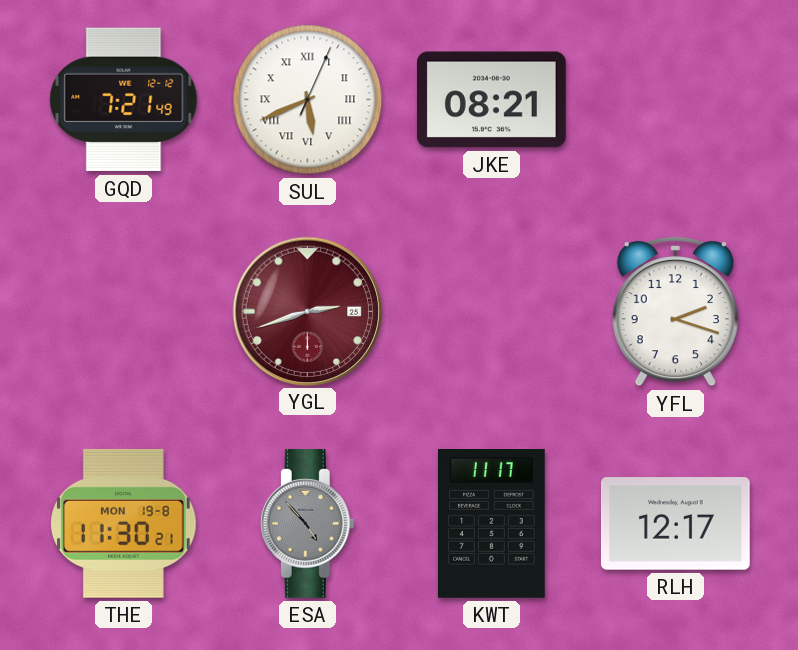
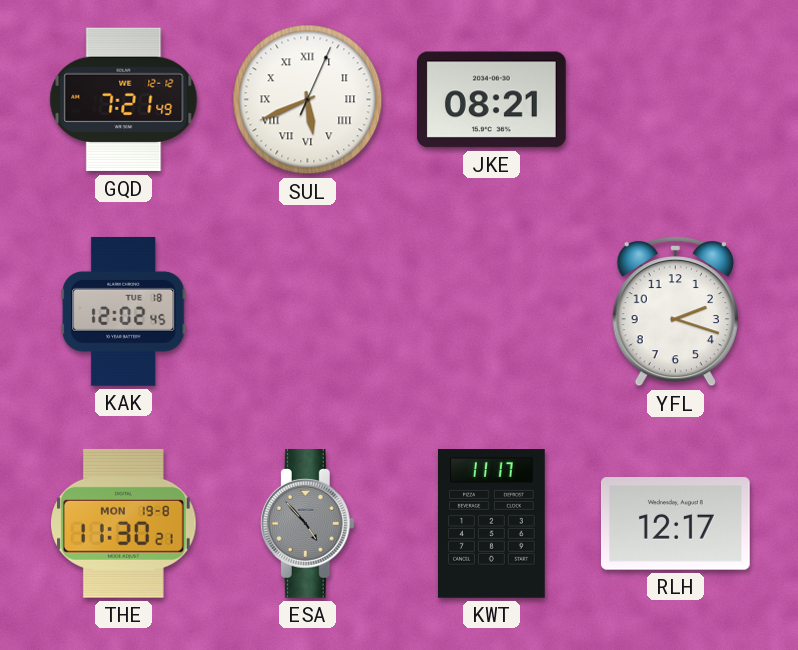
KAK: none -> 12:02
YGL: 2:42 -> none
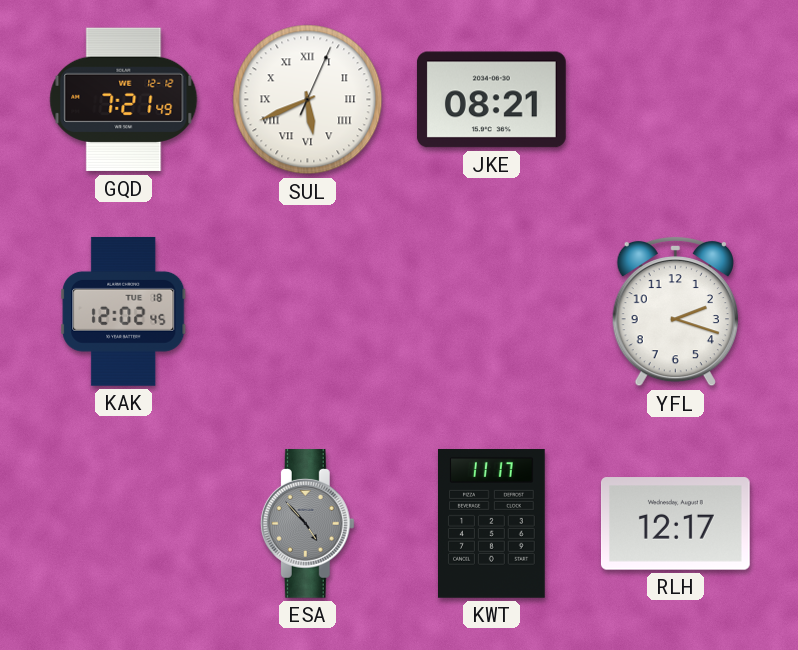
THE: 11:30 -> none
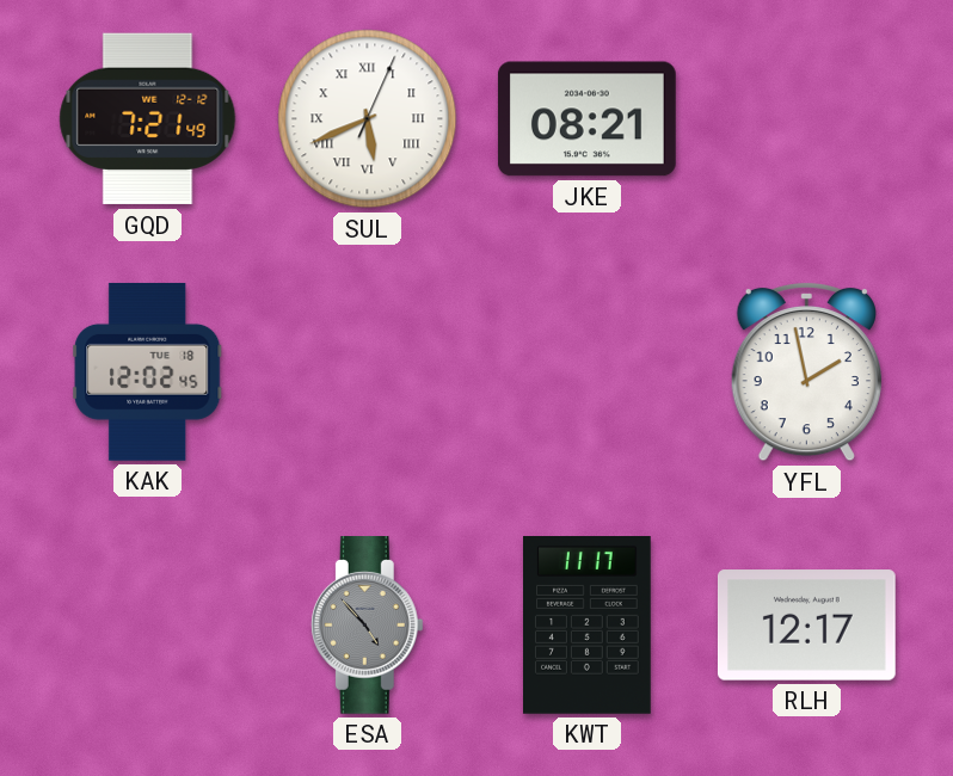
YFL: 2:18 -> 1:58
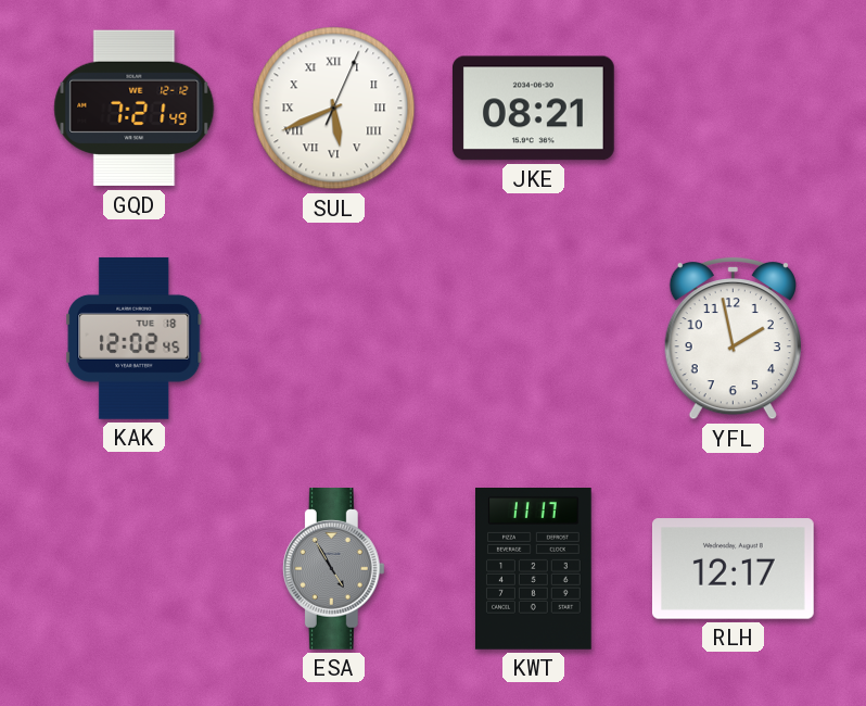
ESA: 4:53 -> 4:55
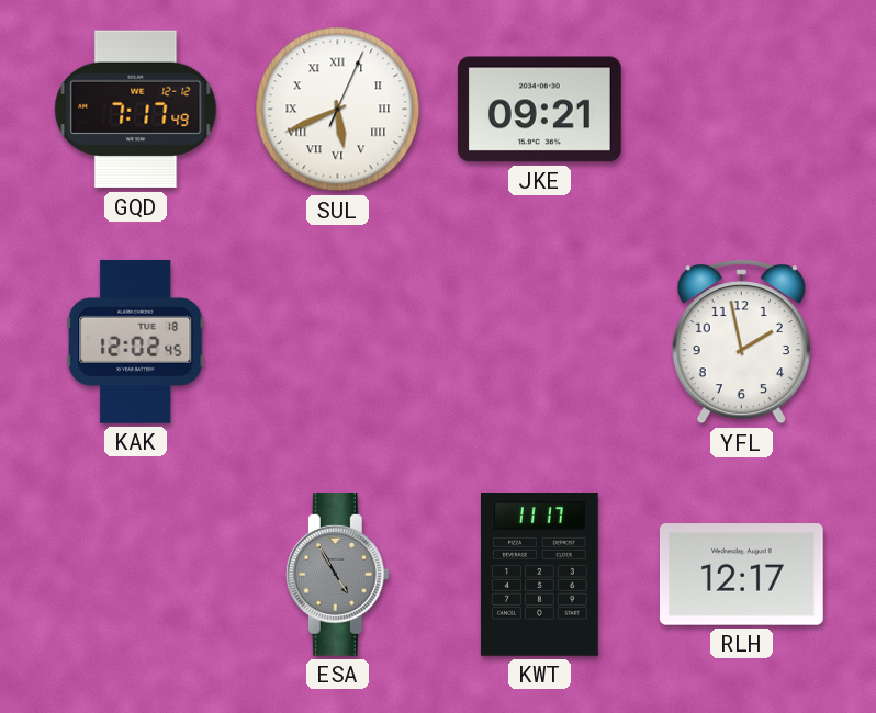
GQD: 7:21 -> 7:17
JKE: 08:21 -> 09:21
